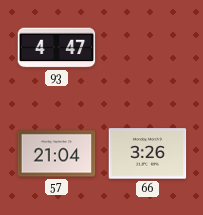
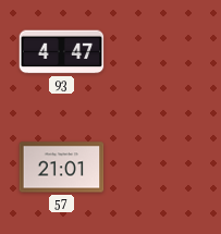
57: 21:04 -> 21:01
66: 3:26 -> none
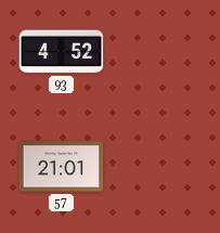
93: 4:47 -> 4:52
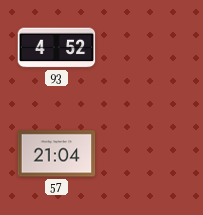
57: 21:01 -> 21:04
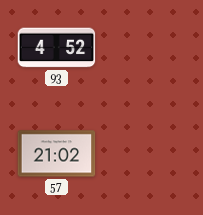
57: 21:04 -> 21:02
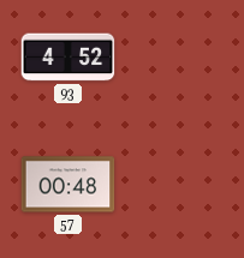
57: 21:02 -> 00:48
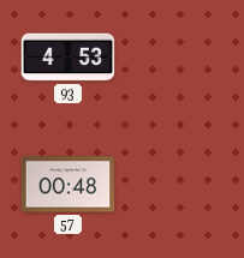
93: 4:52 -> 4:53
